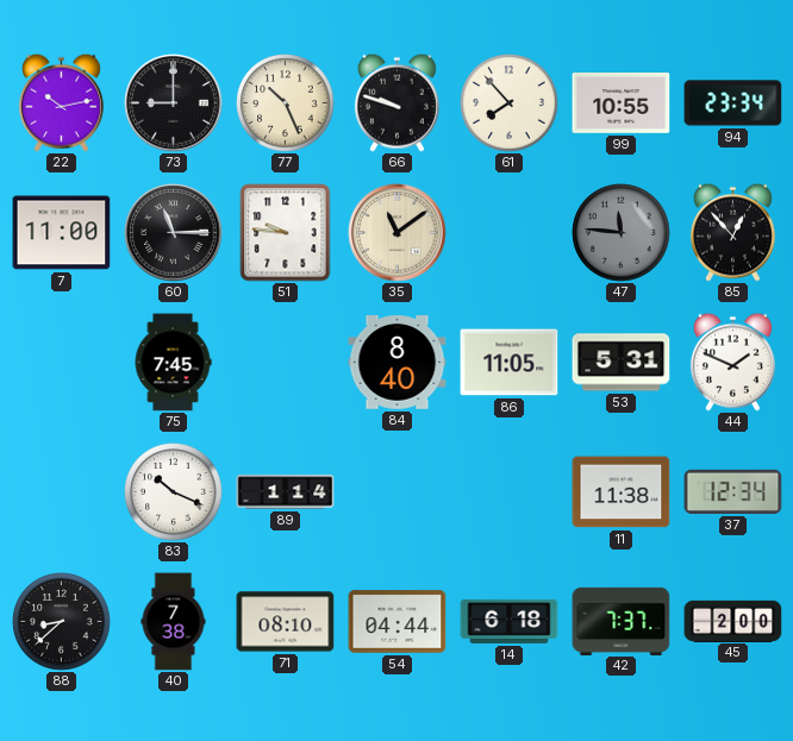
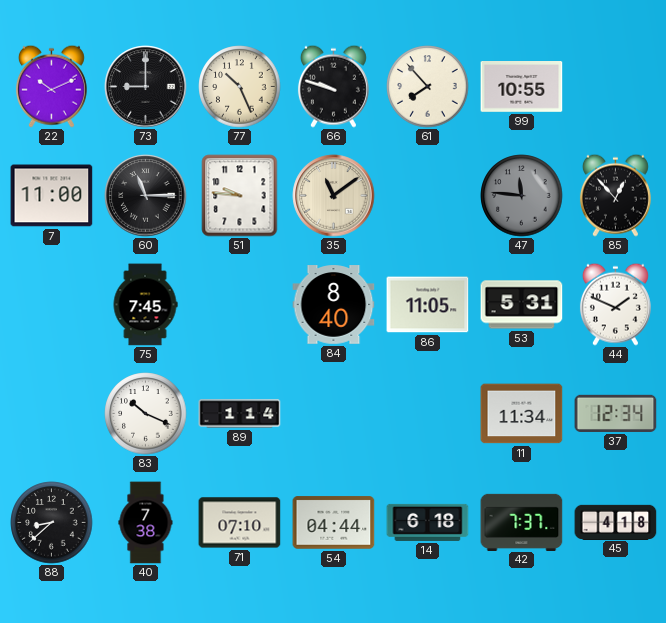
22: 10:13 -> 10:11
94: 23:34 -> none
11: 11:38 -> 11:34
71: 08:10 -> 07:10
45: 2:00 -> 4:18
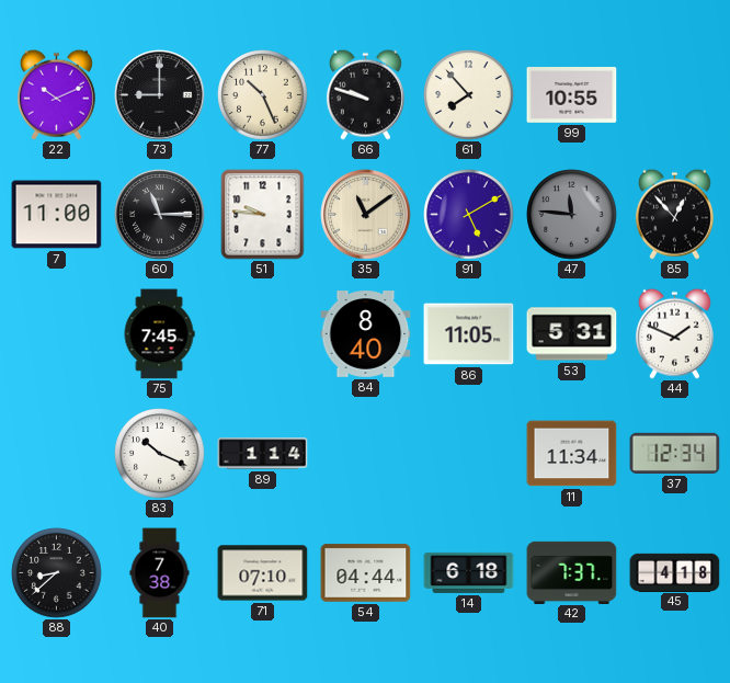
91: none -> 5:10
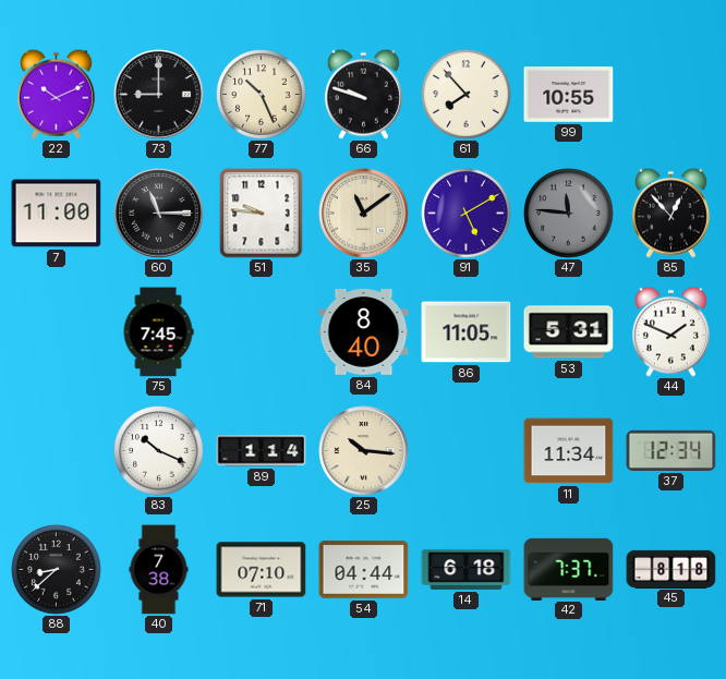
25: none -> 10:16
45: 4:18 -> 8:18
